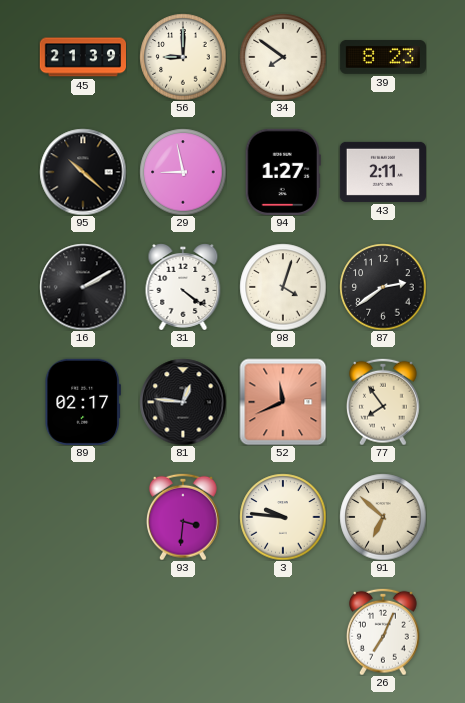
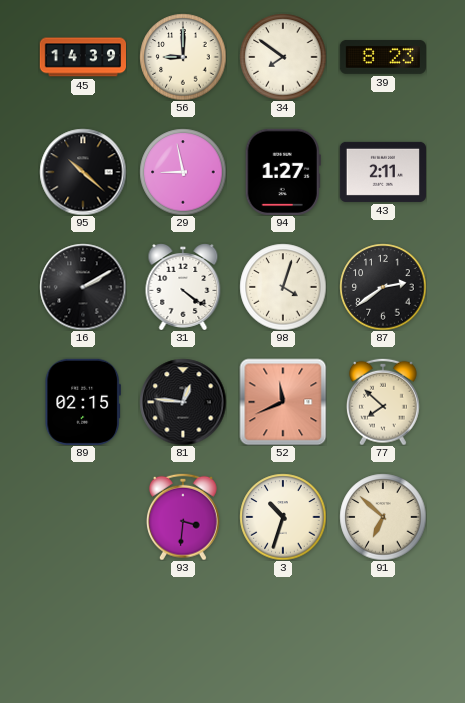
45: 21:39 -> 14:39
89: 02:17 -> 02:15
77: 7:54 -> 7:52
3: 9:46 -> 10:33
26: 7:04 -> none
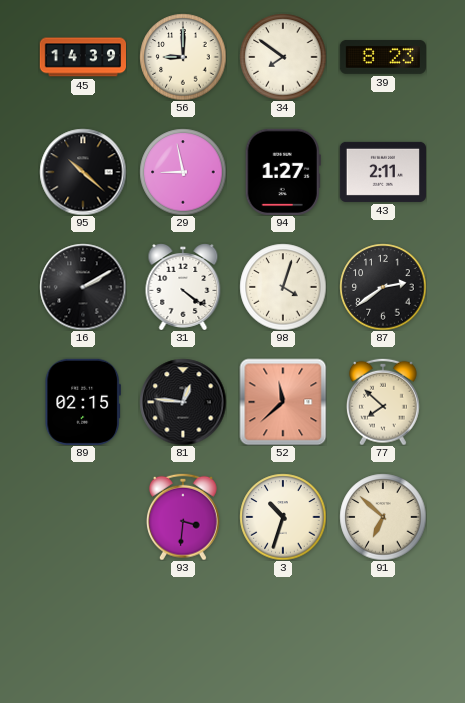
52: 11:41 -> 11:38
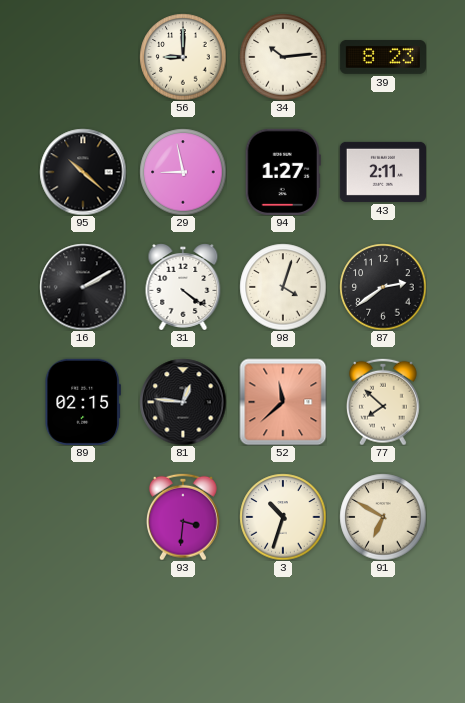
45: 14:39 -> none
34: 7:51 -> 10:14
91: 6:52 -> 6:50
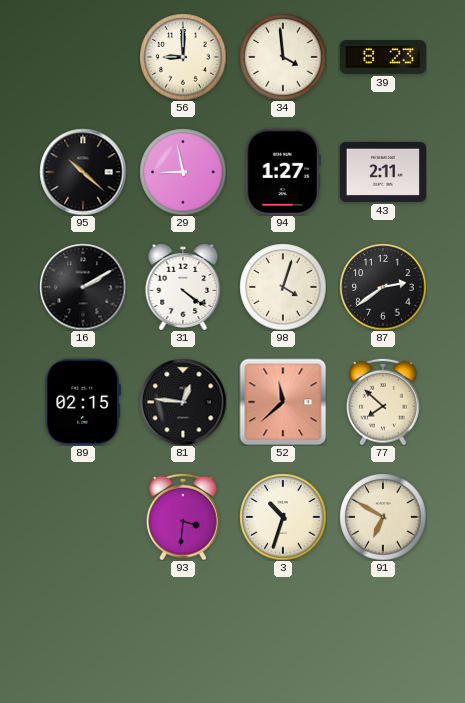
34: 10:14 -> 3:59
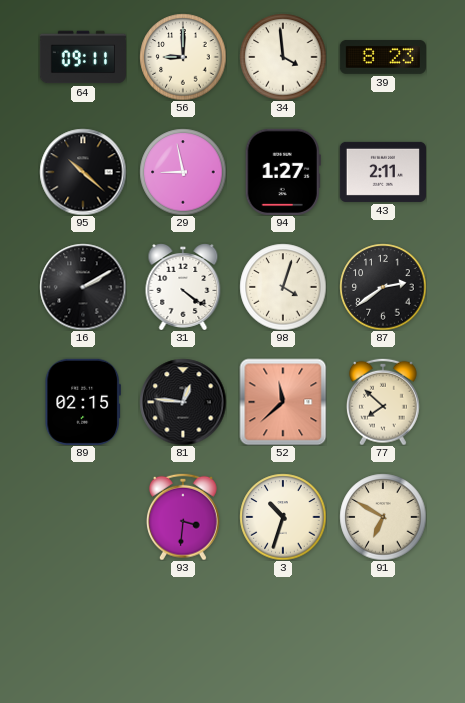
64: none -> 09:11
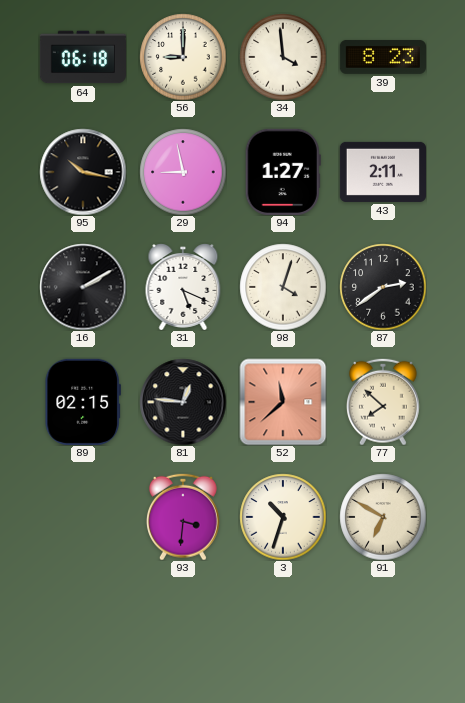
64: 09:11 -> 06:18
95: 10:22 -> 10:17
31: 4:21 -> 5:19
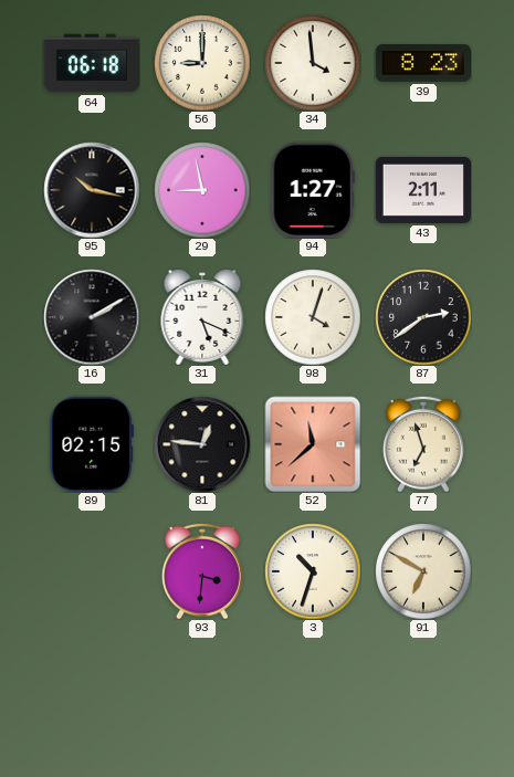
77: 7:52 -> 6:57
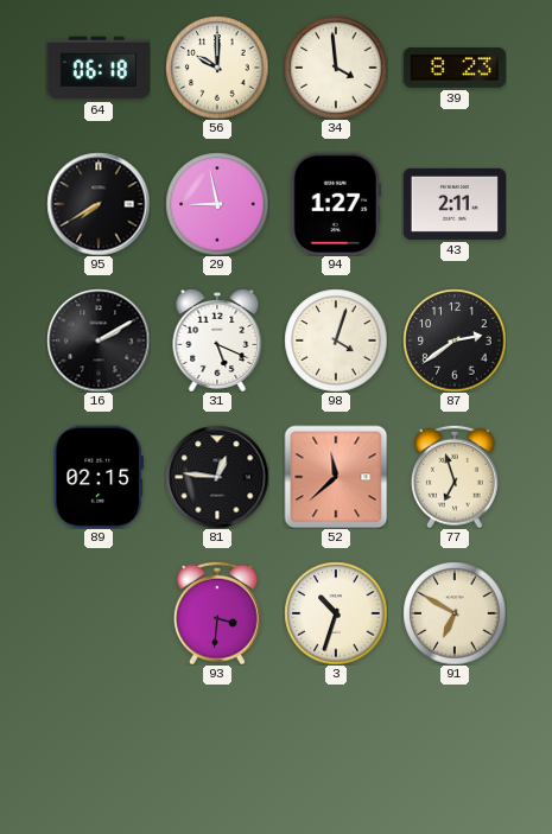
56: 9:00 -> 10:00
95: 10:17 -> 7:40
